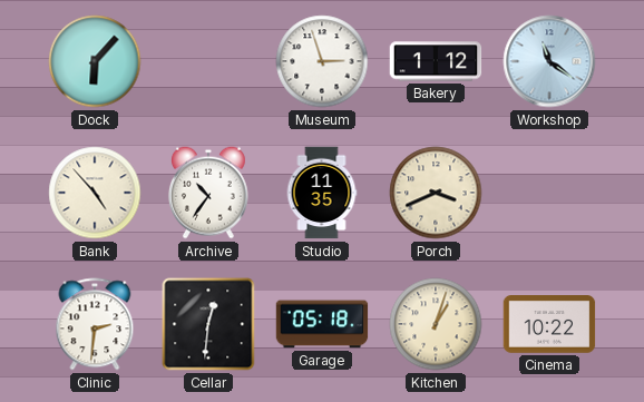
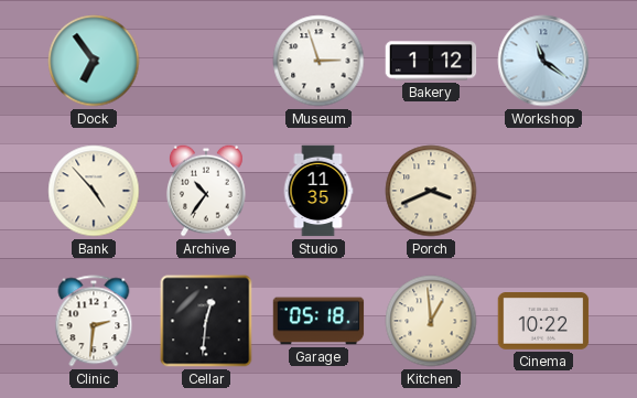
Dock: 6:07 -> 6:54
Kitchen: 1:03 -> 12:59
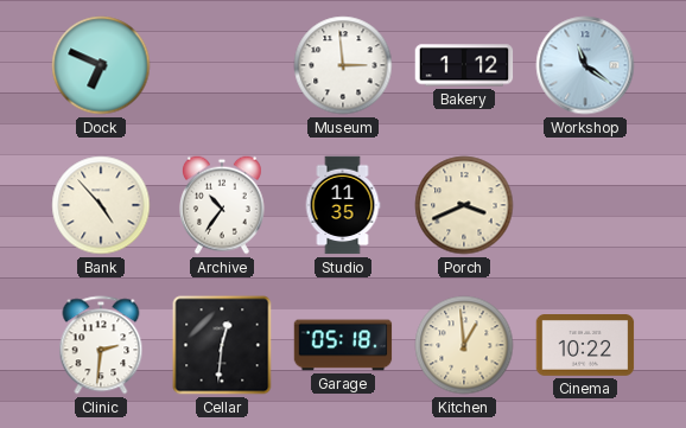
Dock: 6:54 -> 6:49
Museum: 2:57 -> 2:59
